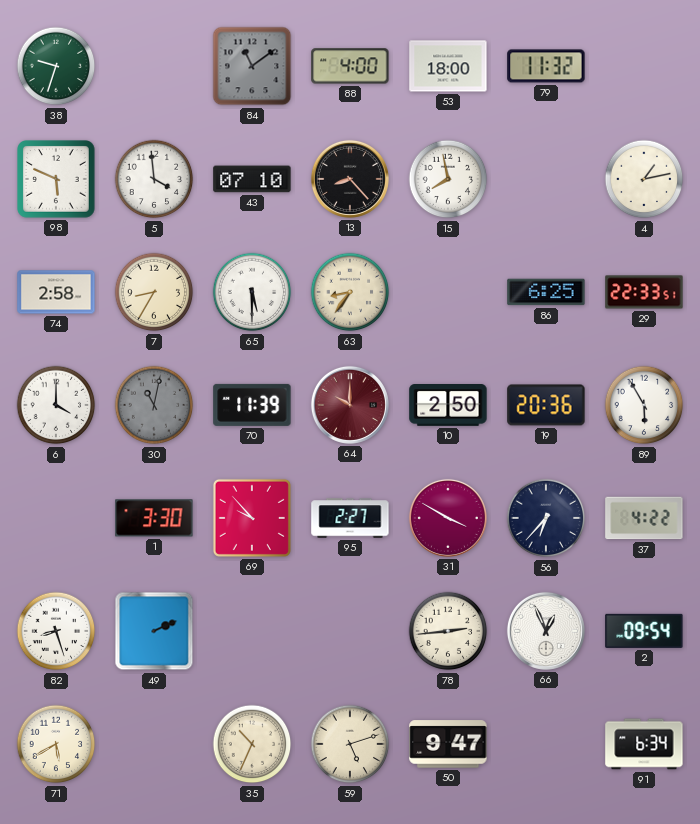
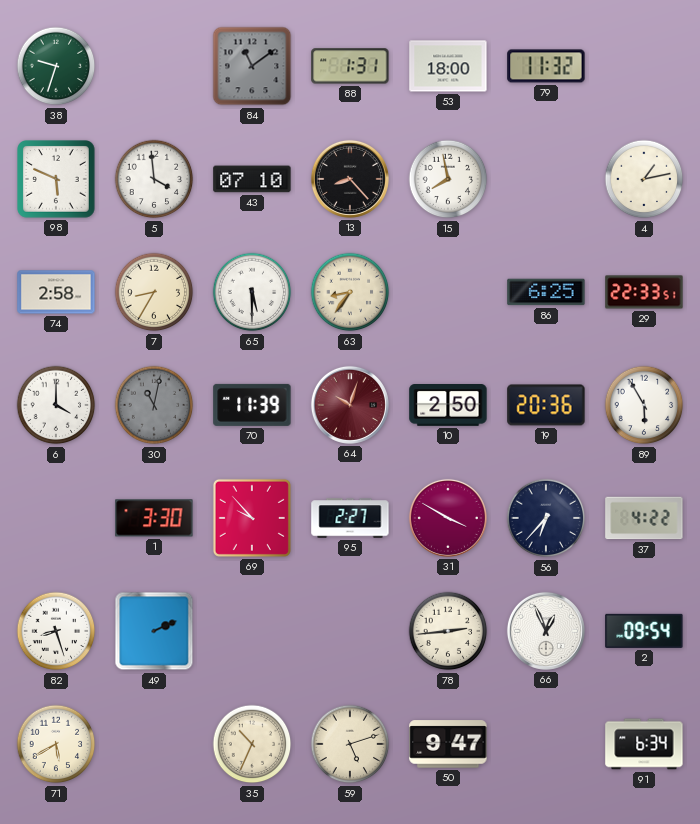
88: 4:00 -> 1:31
64: 10:00 -> 10:03
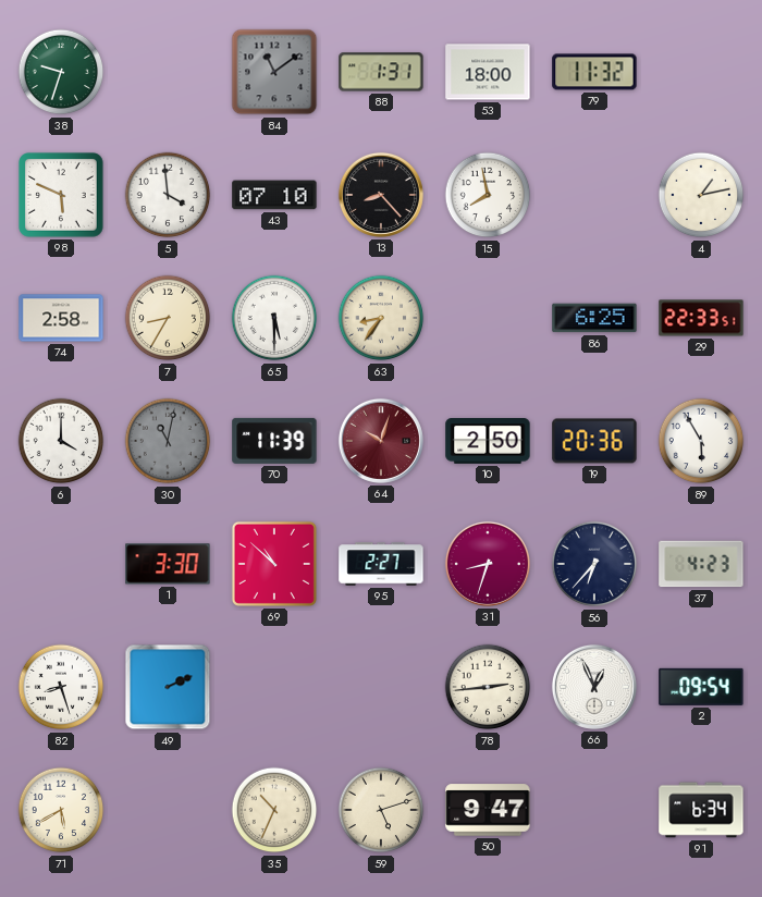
69: 9:53 -> 10:52
31: 3:50 -> 8:33
37: 4:22 -> 4:23
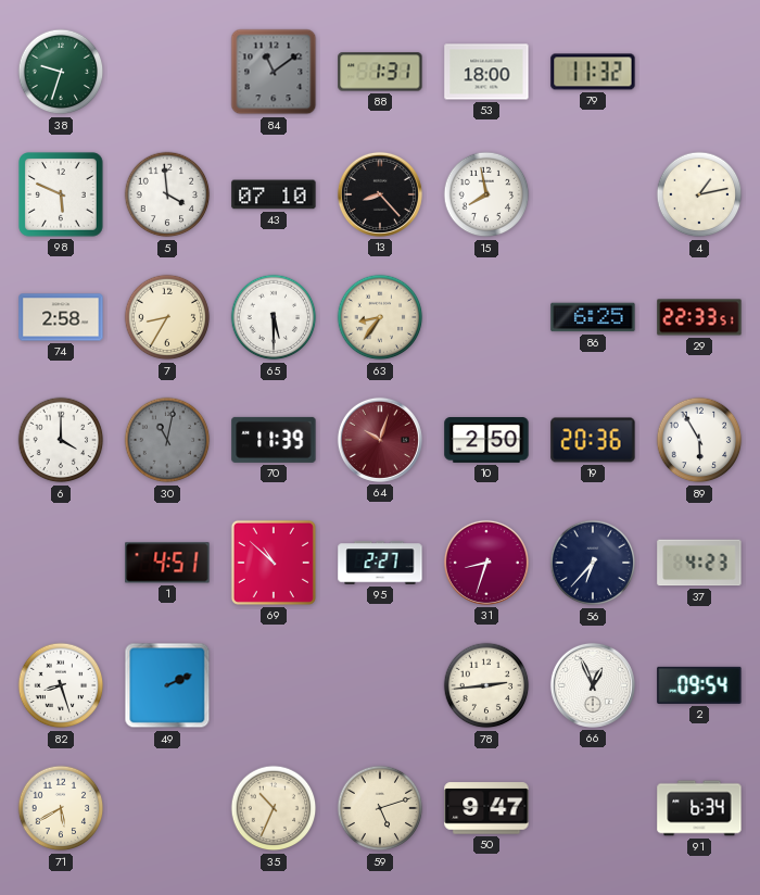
1: 3:30 -> 4:51
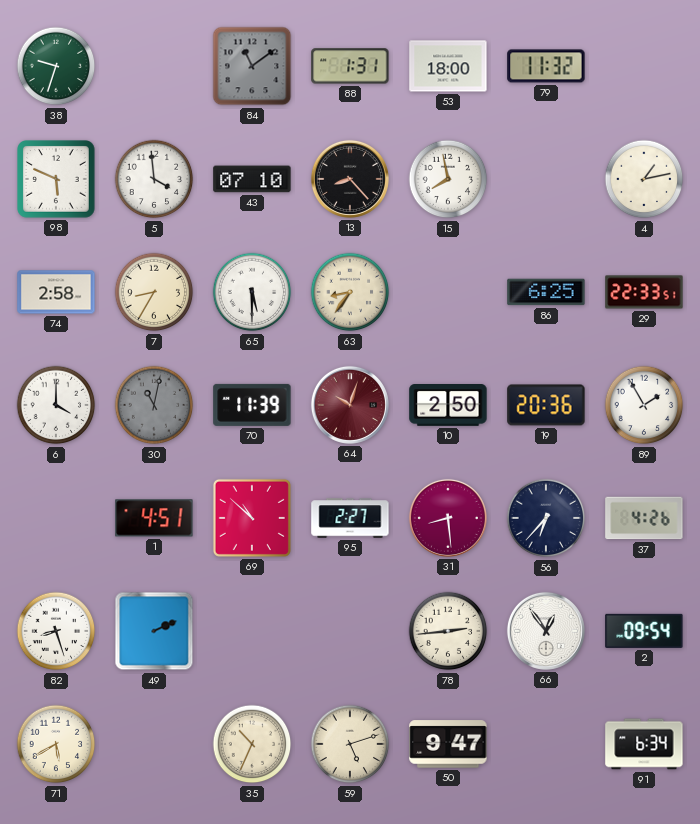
89: 5:55 -> 1:55
31: 8:33 -> 8:29
37: 4:23 -> 4:26
66: 12:56 -> 12:54
